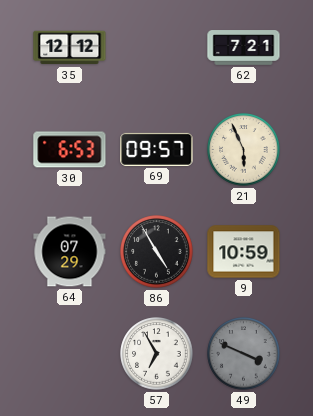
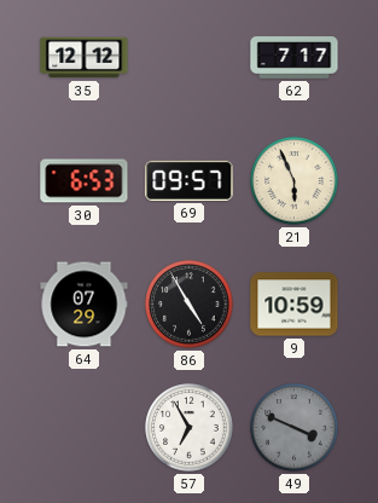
62: 7:21 -> 7:17
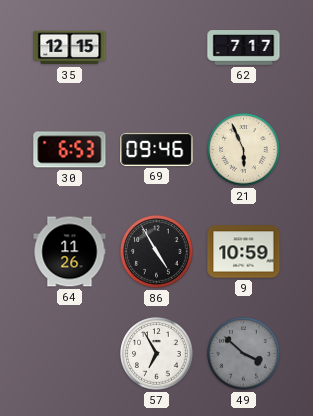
35: 12:12 -> 12:15
69: 09:57 -> 09:46
64: 07:29 -> 11:26
49: 3:49 -> 3:52
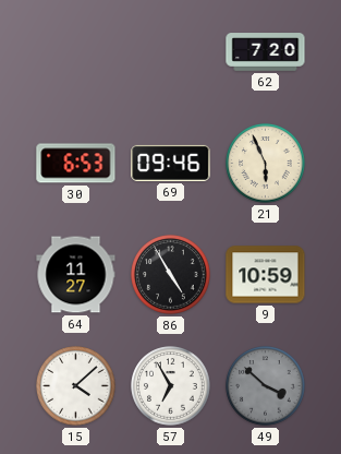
35: 12:15 -> none
62: 7:17 -> 7:20
64: 11:26 -> 11:27
15: none -> 4:08
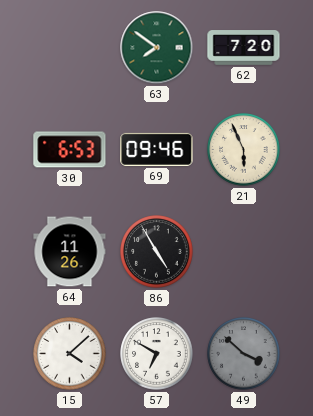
63: none -> 7:51
64: 11:27 -> 11:26
9: 10:59 -> none
57: 6:55 -> 6:50
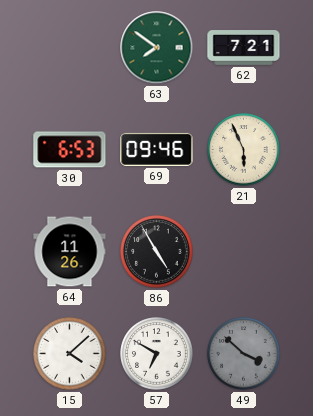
62: 7:20 -> 7:21
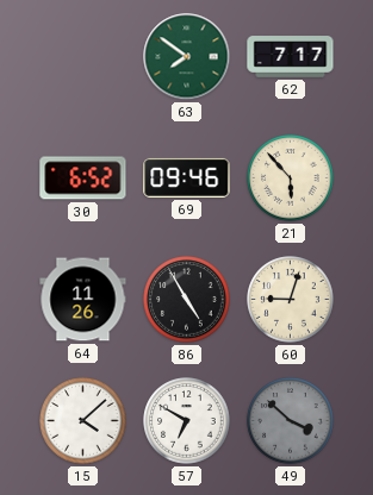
62: 7:21 -> 7:17
30: 6:53 -> 6:52
21: 5:56 -> 5:53
60: none -> 9:03
